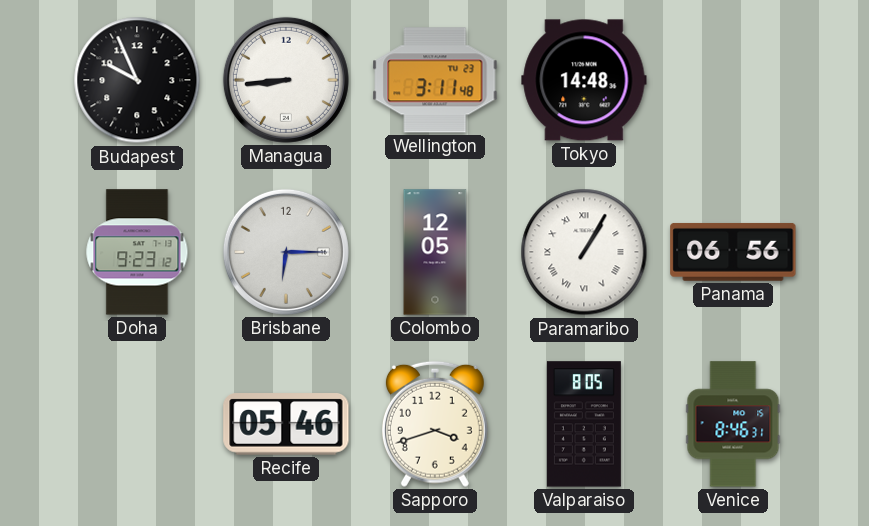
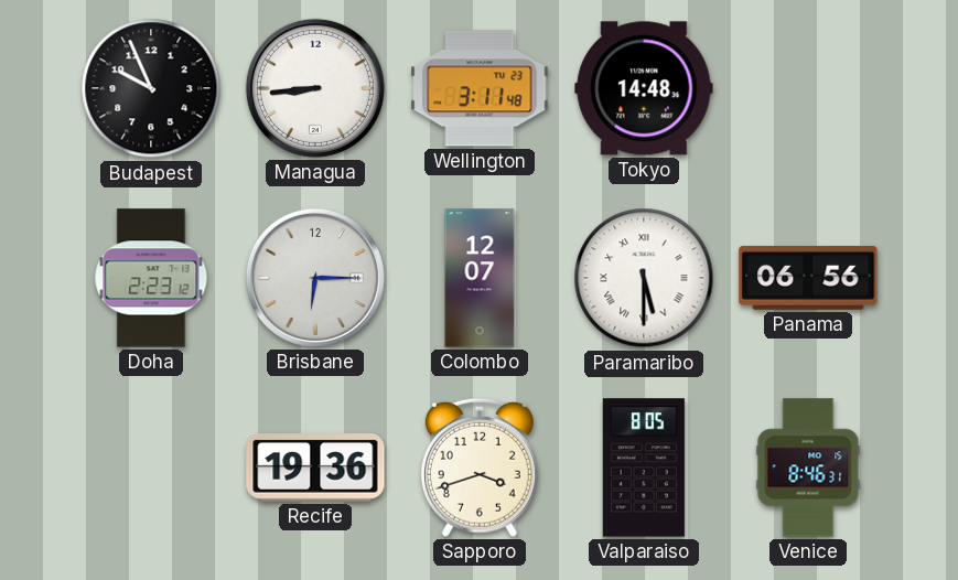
Doha: 9:23 -> 2:23
Colombo: 12:05 -> 12:07
Paramaribo: 1:05 -> 5:30
Recife: 05:46 -> 19:36
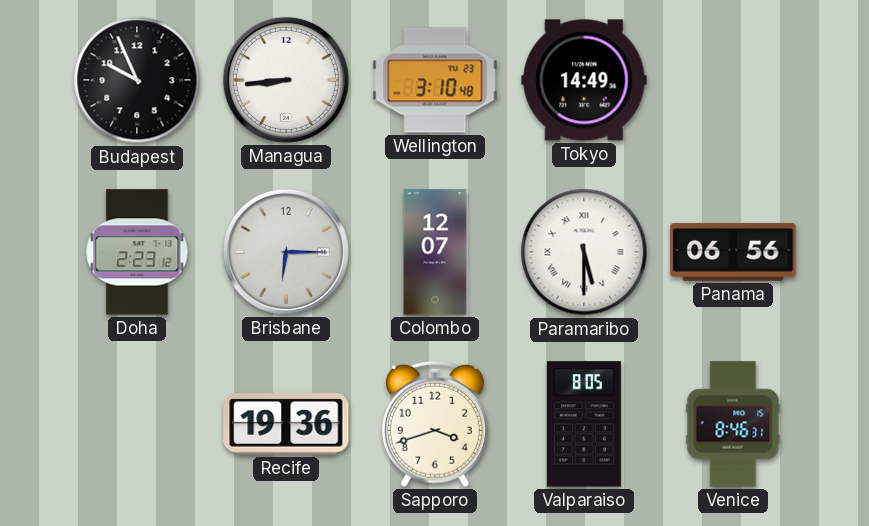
Wellington: 3:11 -> 3:10
Tokyo: 14:48 -> 14:49
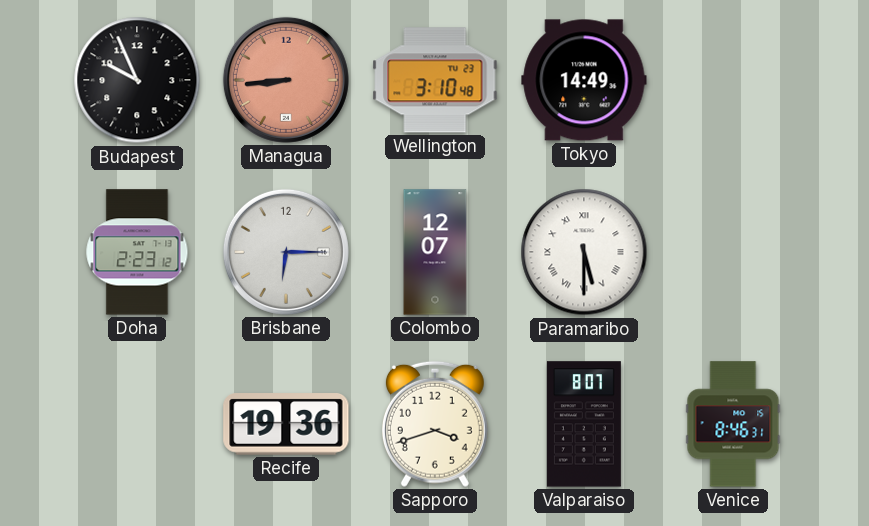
Managua dial: white -> salmon
Panama: 06:56 -> none
Valparaiso: 8:05 -> 8:07
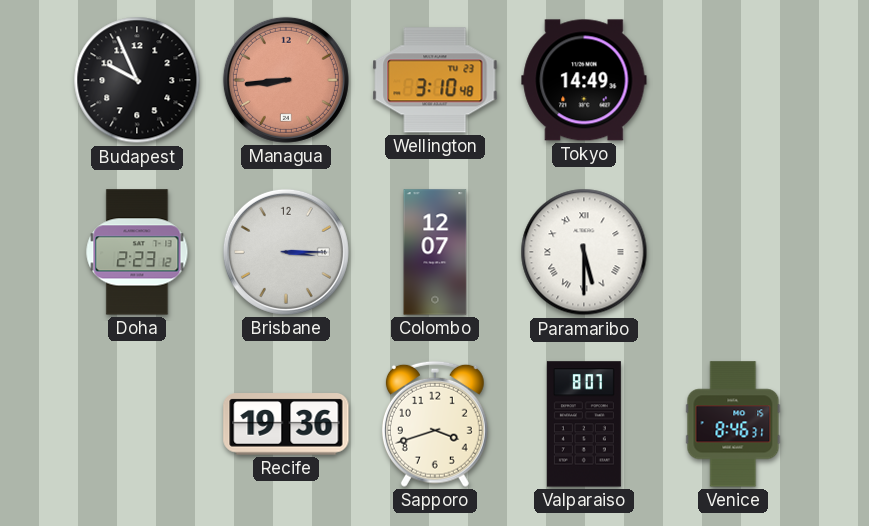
Brisbane: 6:15 -> 3:15
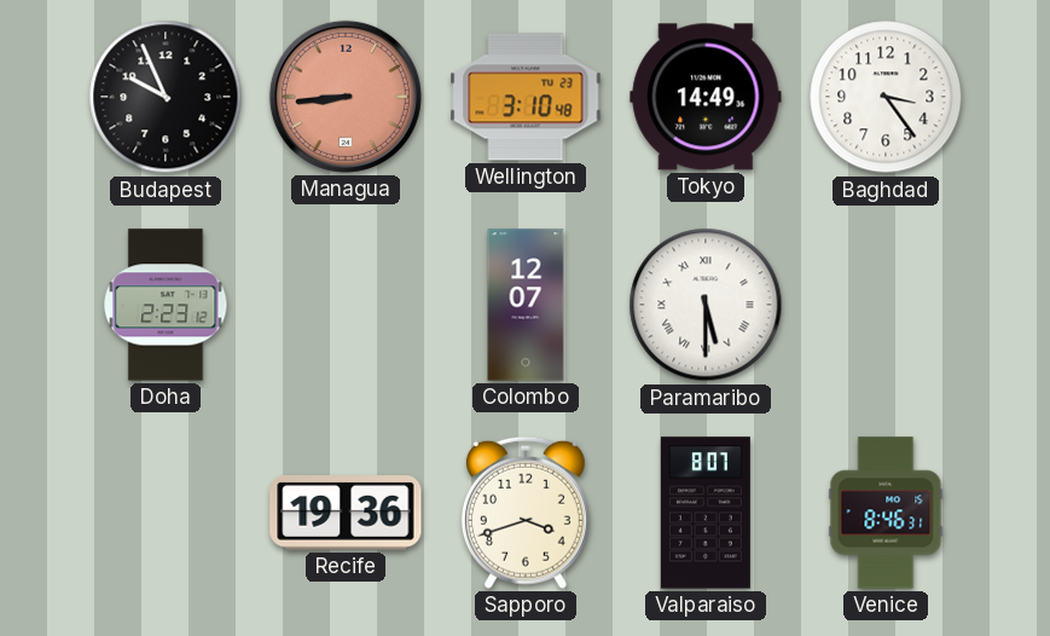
Baghdad: none -> 3:24
Brisbane: 3:15 -> none
